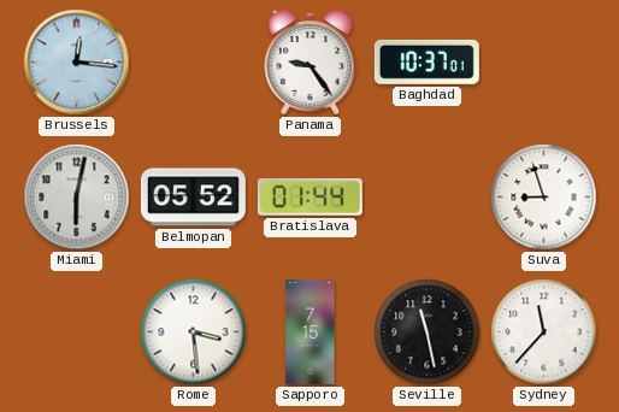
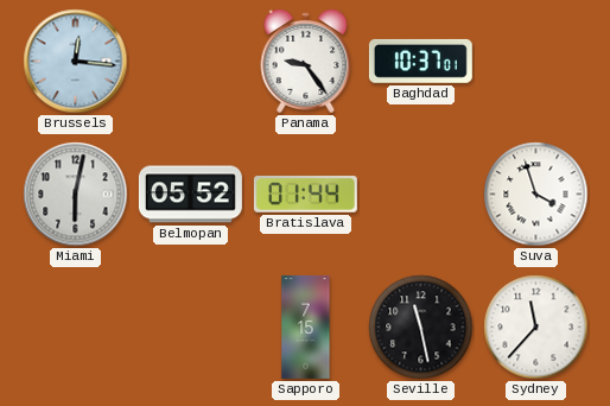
Suva: 8:57 -> 3:57
Rome: 3:29 -> none
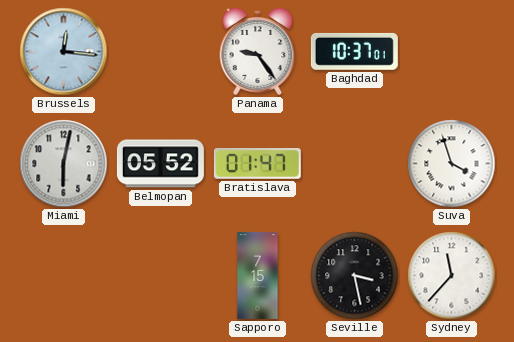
Bratislava: 01:44 -> 01:47
Seville: 11:28 -> 3:28
